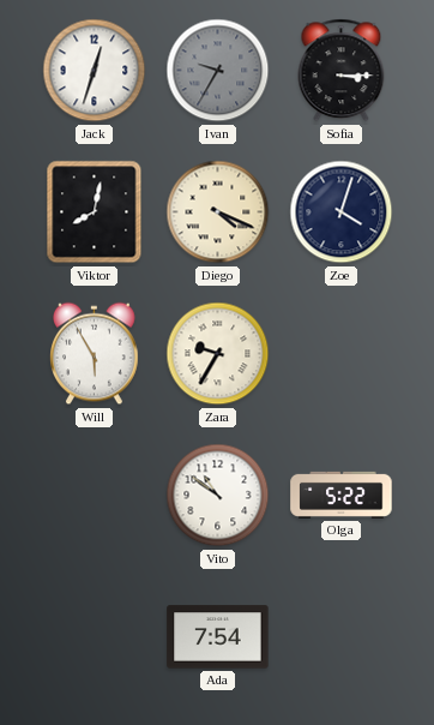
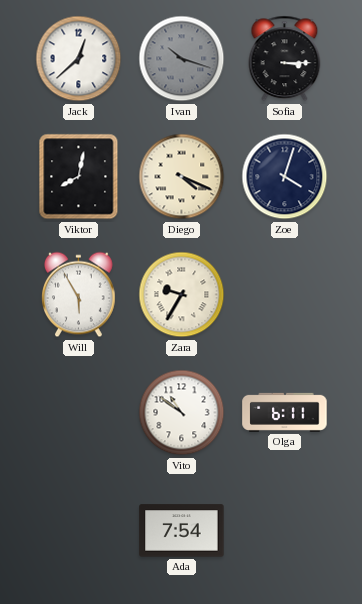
Jack: 12:33 -> 12:38
Ivan: 9:35 -> 10:18
Olga: 5:22 -> 6:11
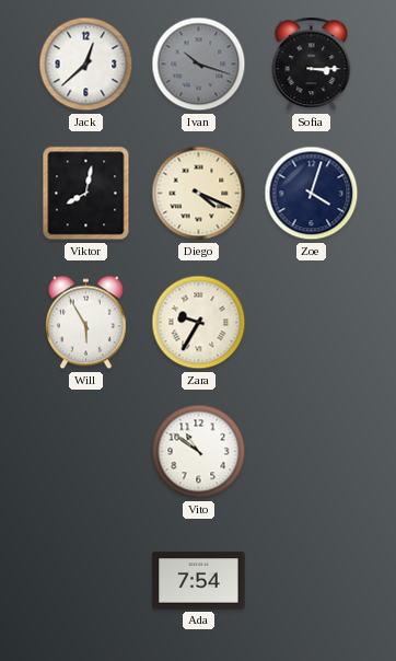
Olga: 6:11 -> none
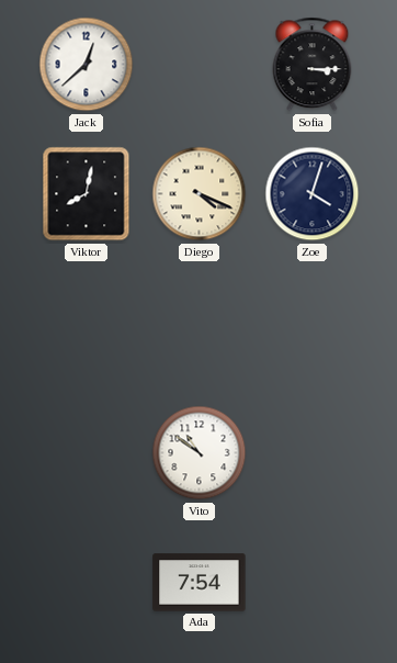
Ivan: 10:18 -> none
Will: 5:55 -> none
Zara: 9:35 -> none
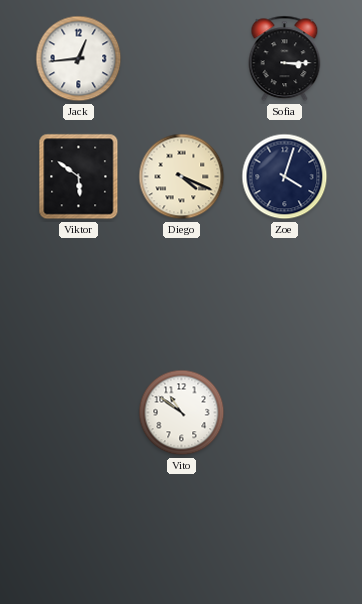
Jack: 12:38 -> 12:44
Viktor: 8:02 -> 5:51
Ada: 7:54 -> none
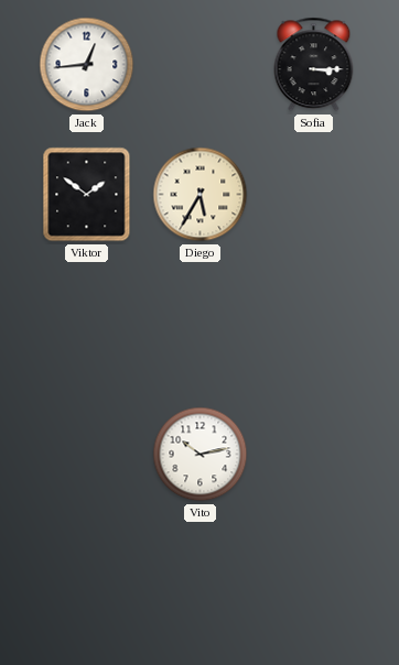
Viktor: 5:51 -> 1:51
Diego: 4:19 -> 5:35
Zoe: 4:03 -> none
Vito: 10:51 -> 10:13
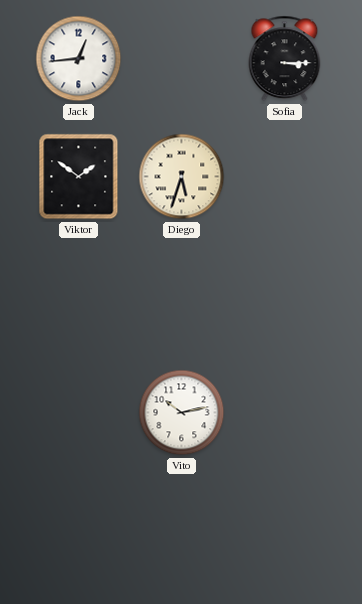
Diego: 5:35 -> 5:33
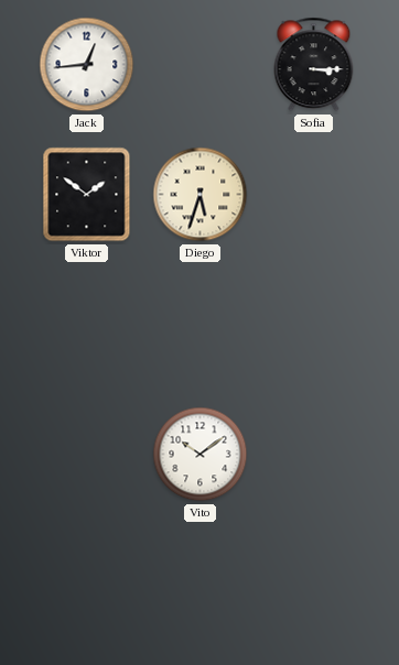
Vito: 10:13 -> 10:09
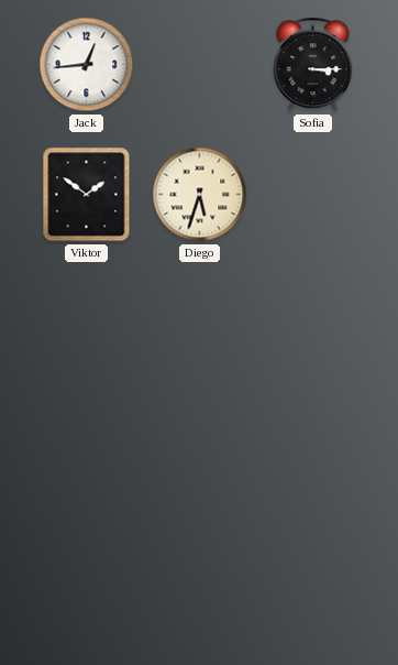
Vito: 10:09 -> none
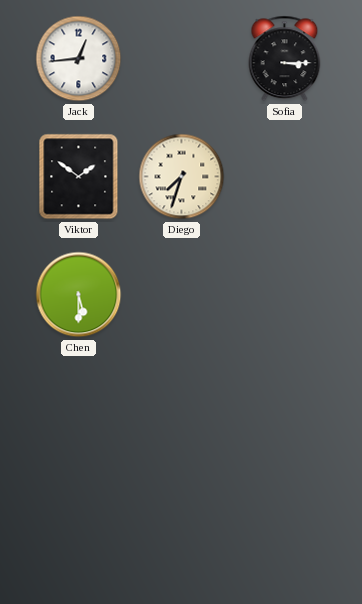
Diego: 5:33 -> 7:33
Chen: none -> 5:30
